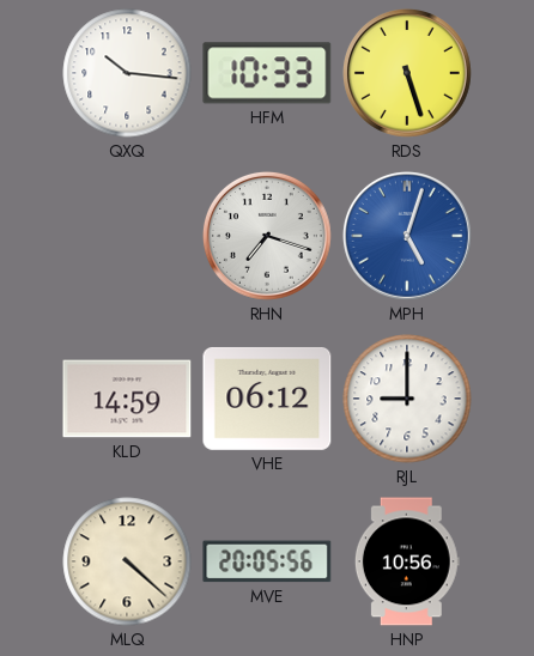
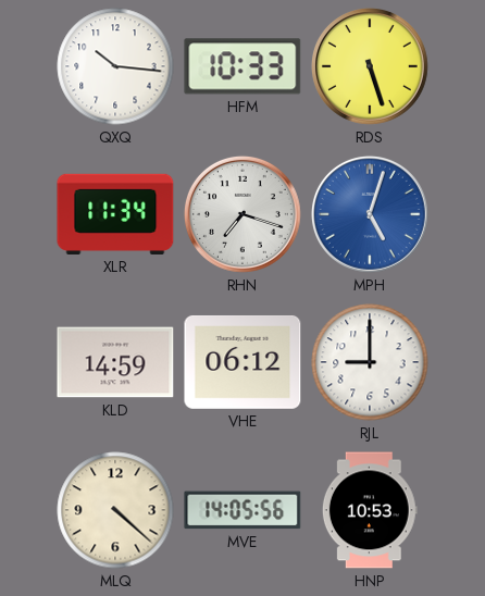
XLR: none -> 11:34
MVE: 20:05 -> 14:05
HNP: 10:56 -> 10:53
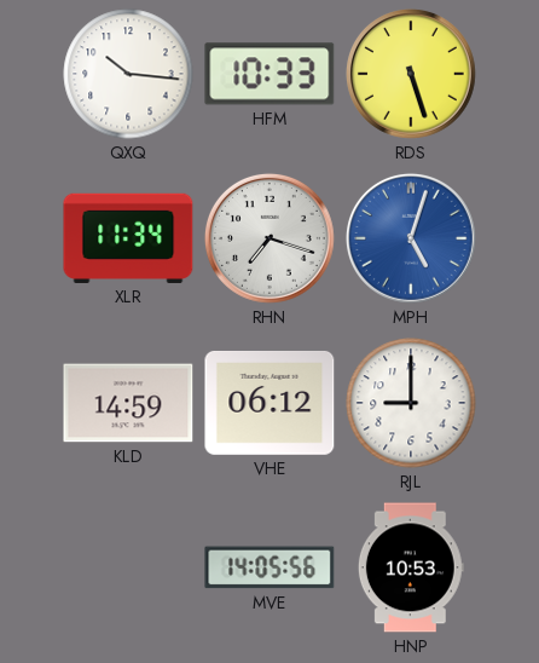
MLQ: 4:22 -> none
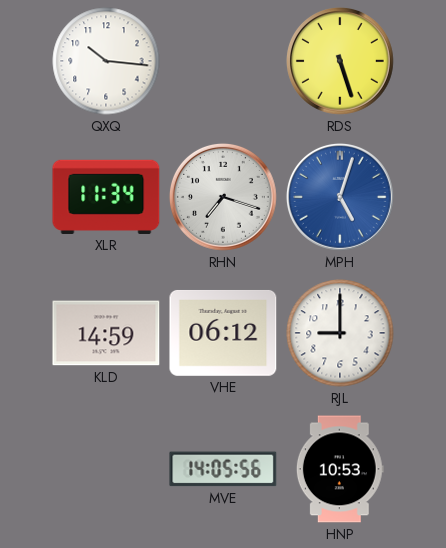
HFM: 10:33 -> none
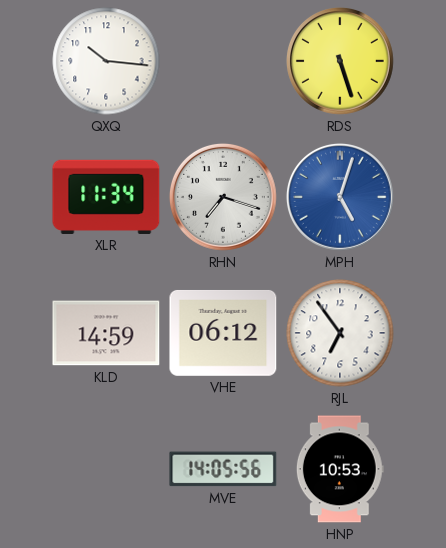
RJL: 9:00 -> 6:54
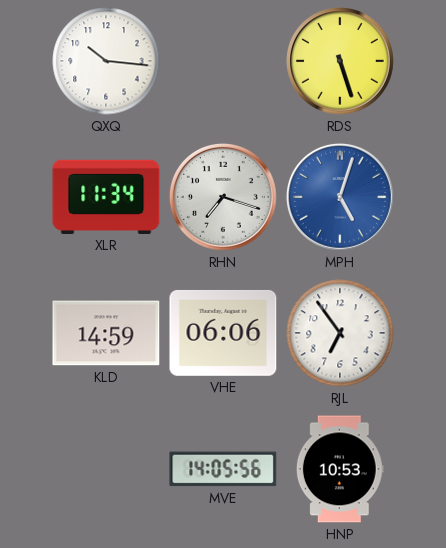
VHE: 06:12 -> 06:06
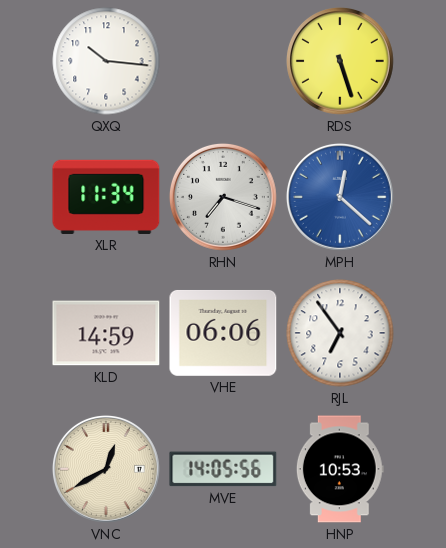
MPH: 5:03 -> 12:22
VNC: none -> 12:40
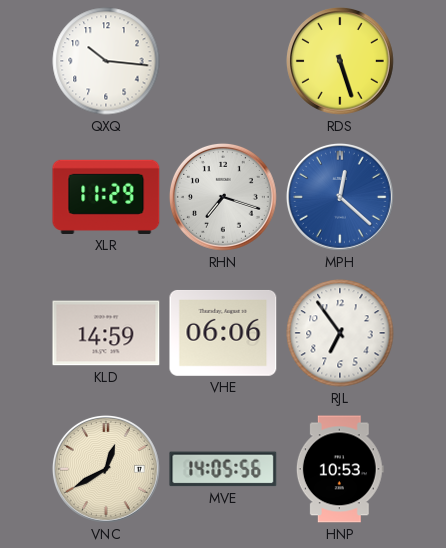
XLR: 11:34 -> 11:29
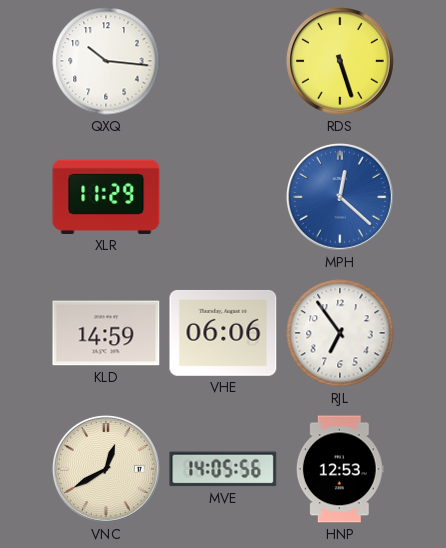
RHN: 7:18 -> none
HNP: 10:53 -> 12:53
